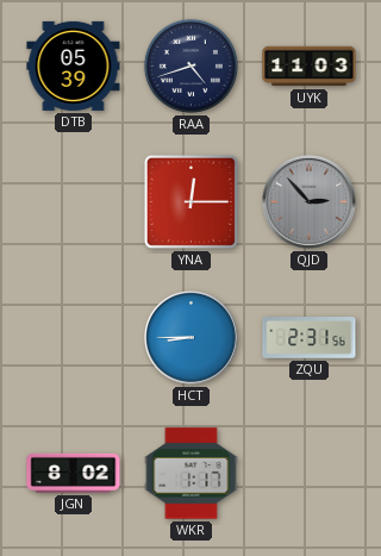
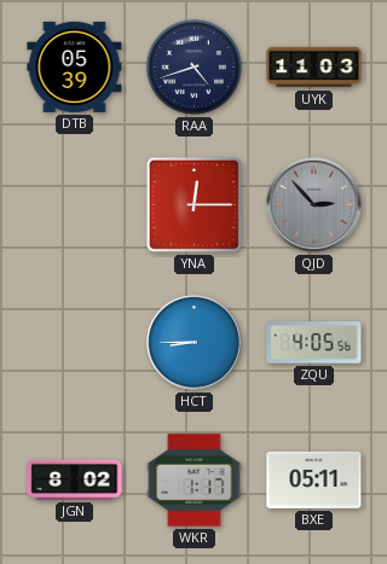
ZQU: 2:31 -> 4:05
BXE: none -> 05:11
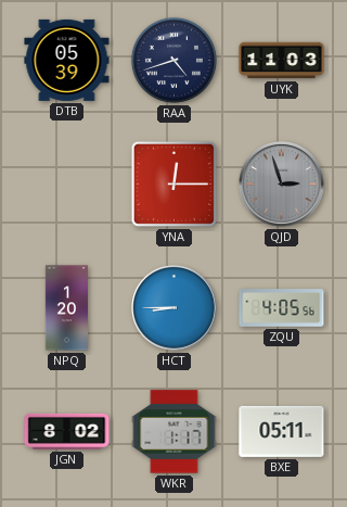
QJD: 2:53 -> 2:57
NPQ: none -> 1:20
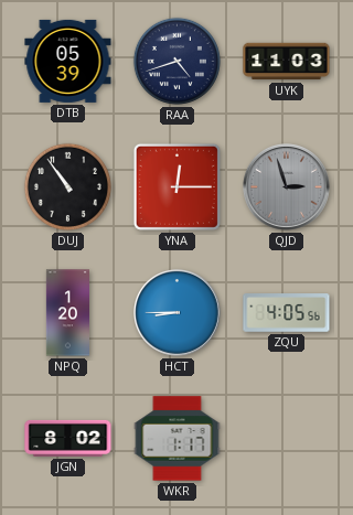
DUJ: none -> 10:54
BXE: 05:11 -> none
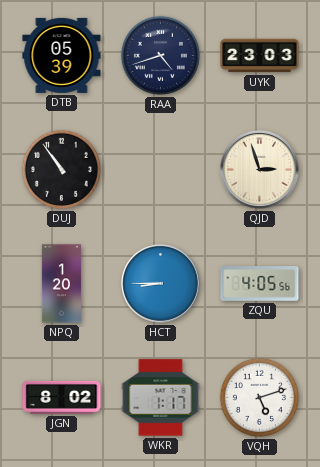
UYK: 11:03 -> 23:03
YNA: 12:15 -> none
QJD dial: grey -> cream
VQH: none -> 5:12
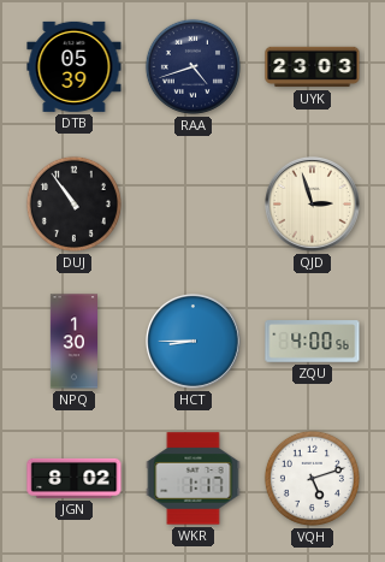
NPQ: 1:20 -> 1:30
ZQU: 4:05 -> 4:00
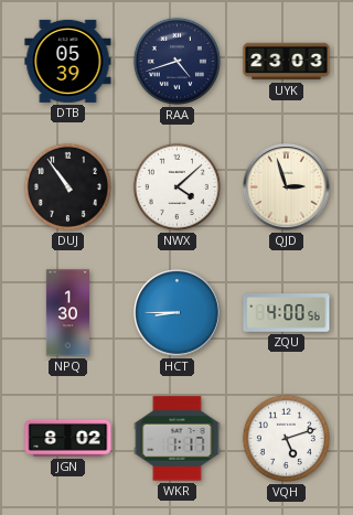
NWX: none -> 4:08
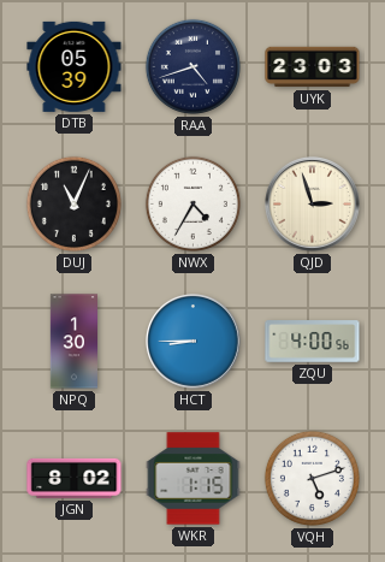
DUJ: 10:54 -> 11:04
NWX: 4:08 -> 4:35
WKR: 1:17 -> 1:15
